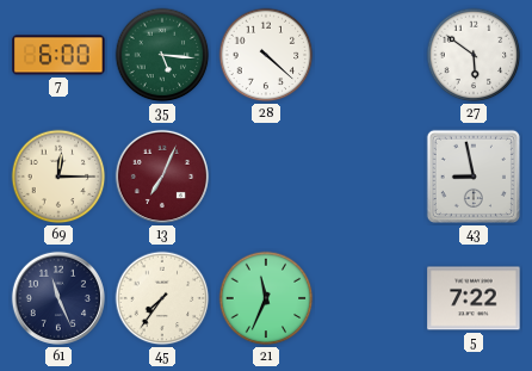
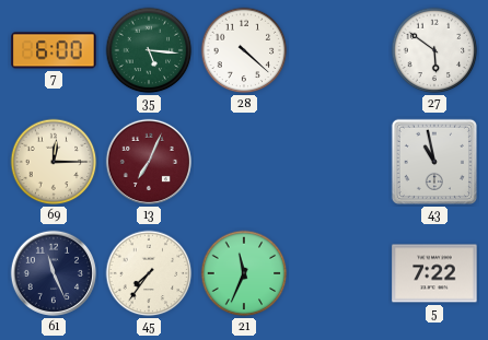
43: 8:58 -> 10:58
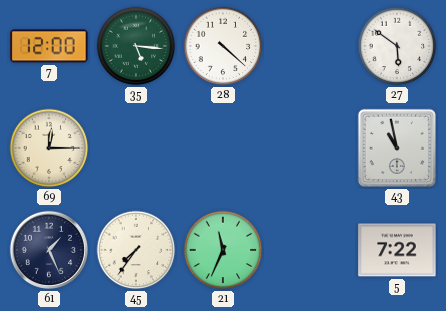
7: 6:00 -> 12:00
13: 7:04 -> none
61: 11:26 -> 1:26
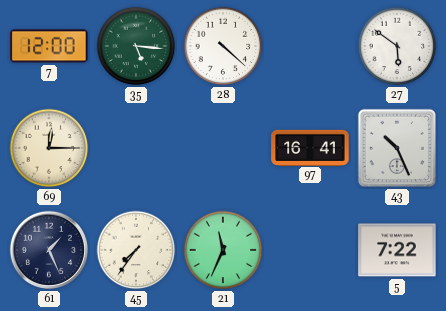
97: none -> 16:41
43: 10:58 -> 10:26
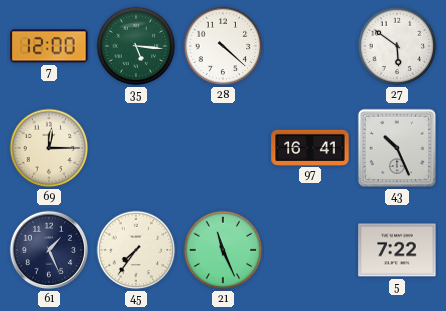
21: 11:34 -> 11:26
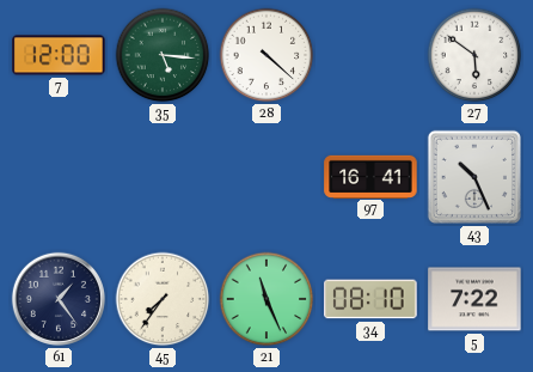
69: 12:15 -> none
61: 1:26 -> 1:24
34: none -> 08:10
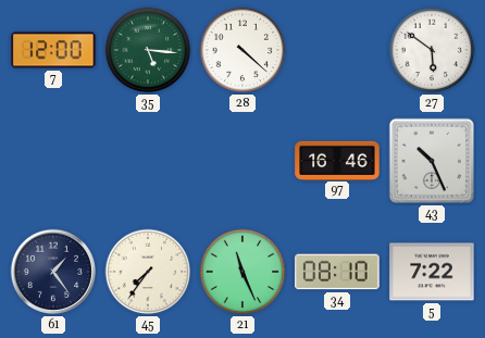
97: 16:41 -> 16:46
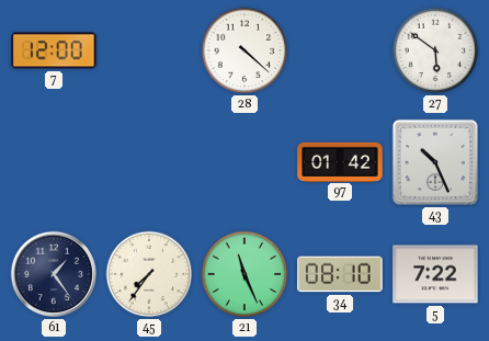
35: 5:16 -> none
97: 16:46 -> 01:42
